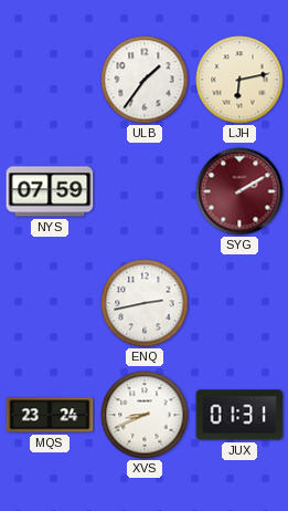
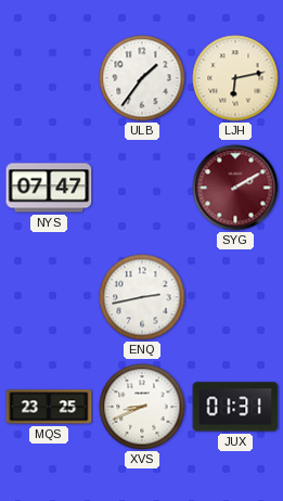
NYS: 07:59 -> 07:47
MQS: 23:24 -> 23:25
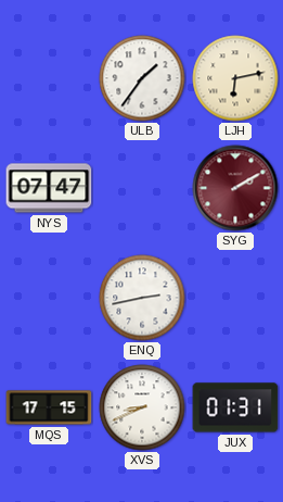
MQS: 23:25 -> 17:15
